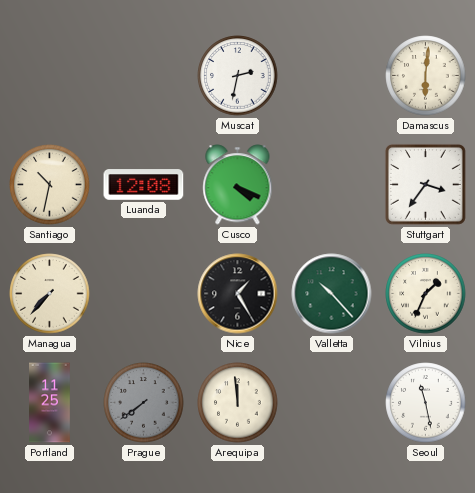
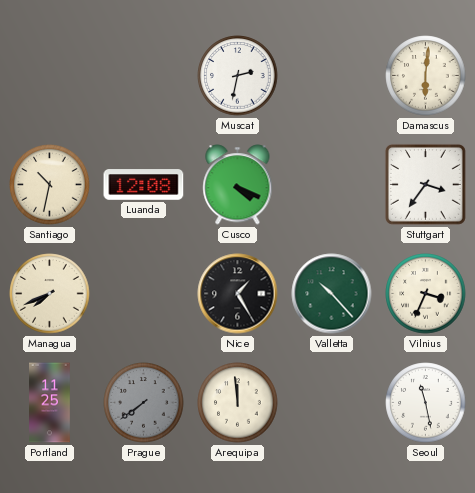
Managua: 7:37 -> 7:41
Vilnius: 1:34 -> 3:34
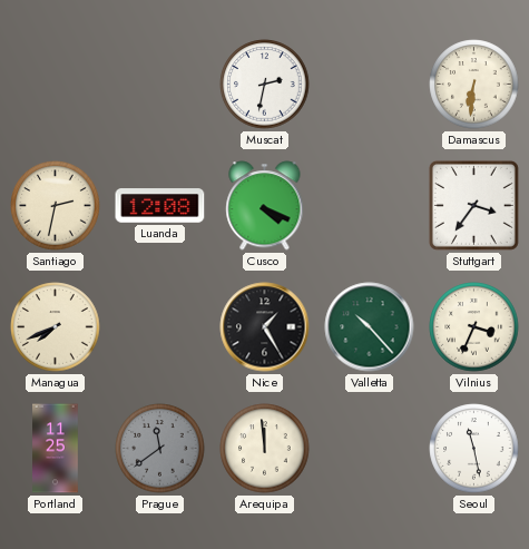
Damascus: 6:01 -> 6:31
Santiago: 10:32 -> 2:32
Prague: 7:39 -> 11:39
